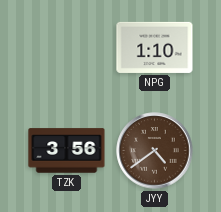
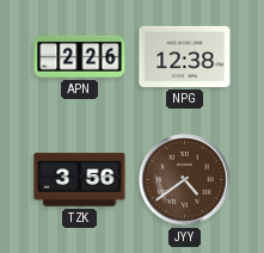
APN: none -> 2:26
NPG: 1:10 -> 12:38
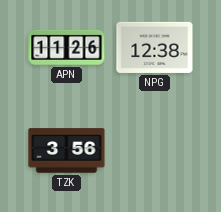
APN: 2:26 -> 11:26
JYY: 4:39 -> none
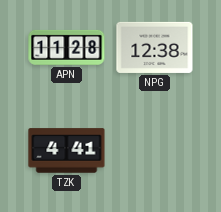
APN: 11:26 -> 11:28
TZK: 3:56 -> 4:41
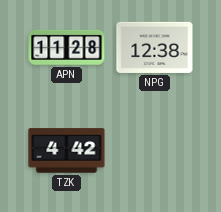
TZK: 4:41 -> 4:42
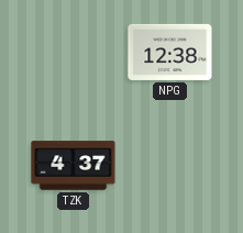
APN: 11:28 -> none
TZK: 4:42 -> 4:37
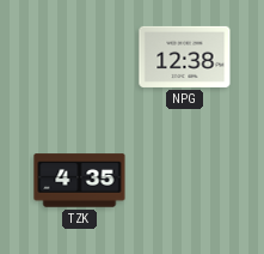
TZK: 4:37 -> 4:35
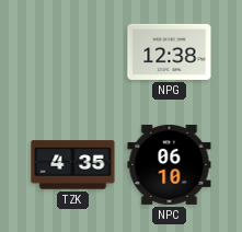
NPC: none -> 06:10
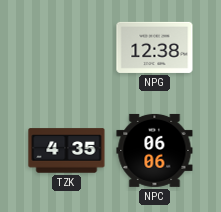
NPC: 06:10 -> 06:06
